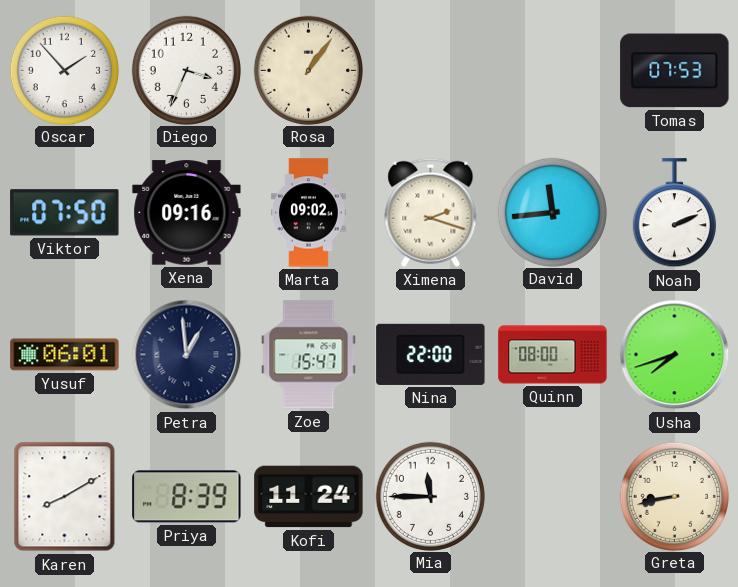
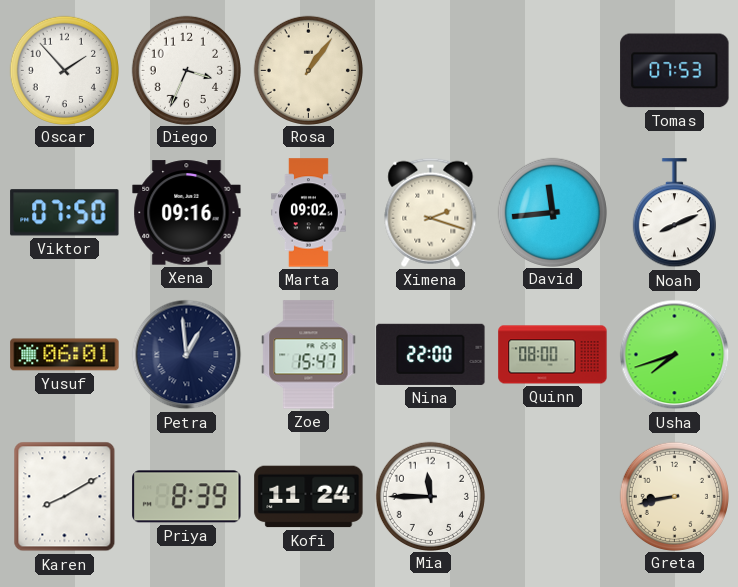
Noah: 2:11 -> 8:11
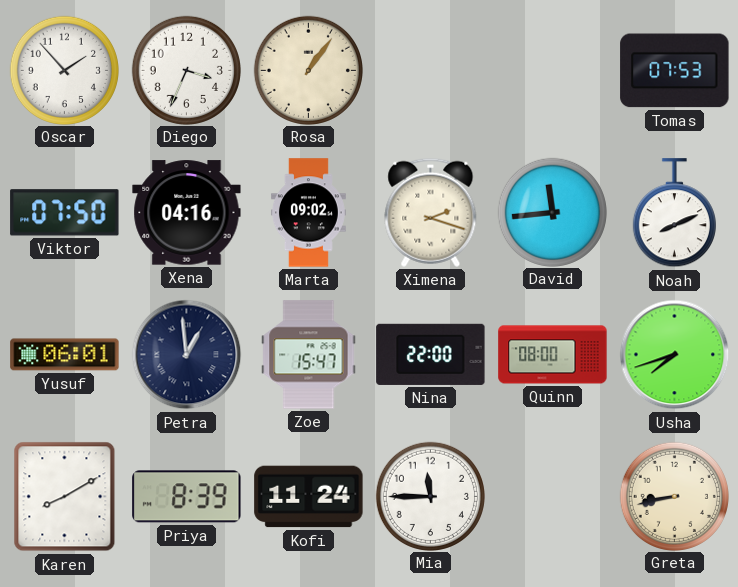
Xena: 09:16 -> 04:16
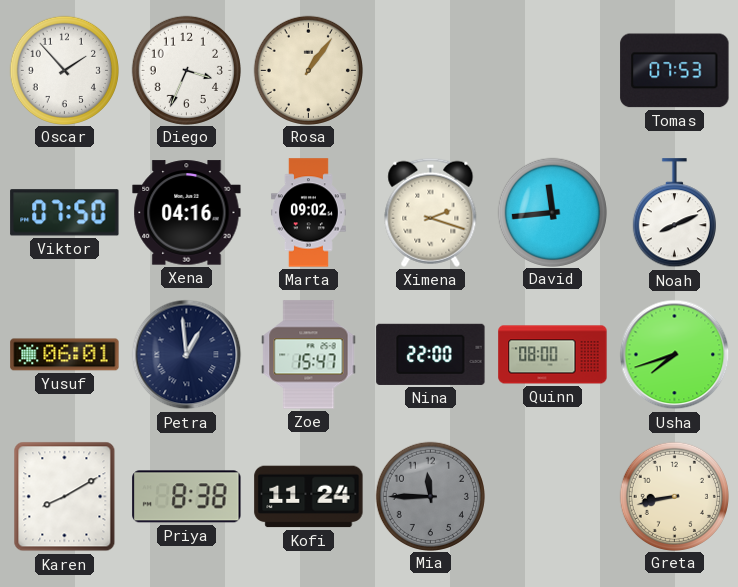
Priya: 8:39 -> 8:38
Mia dial: white -> grey
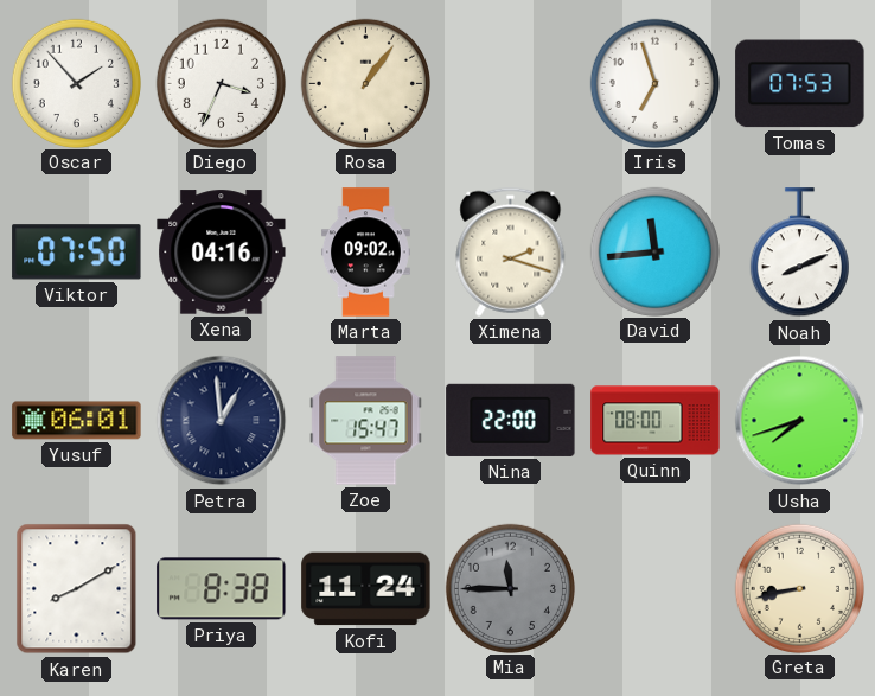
Iris: none -> 6:57
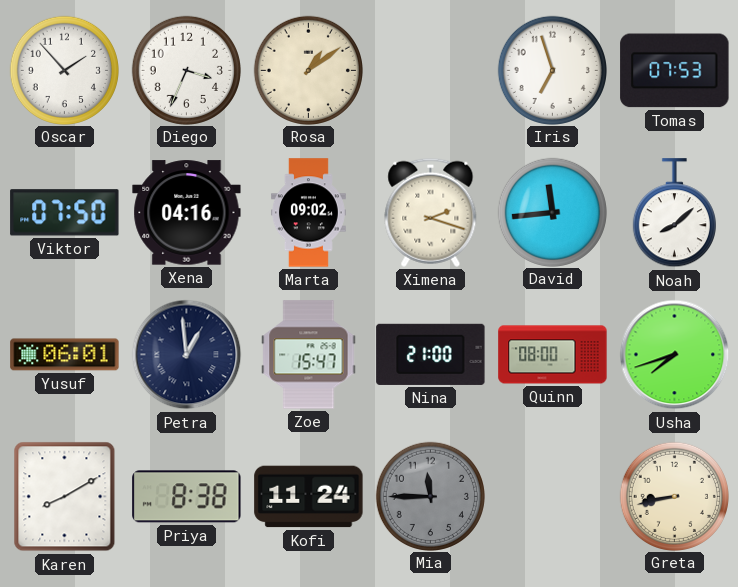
Rosa: 1:06 -> 1:09
Noah: 8:11 -> 8:08
Nina: 22:00 -> 21:00
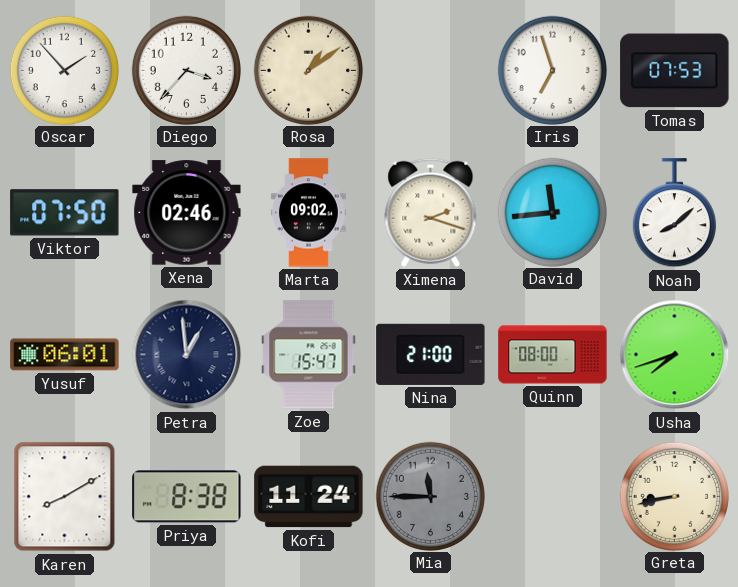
Diego: 3:34 -> 3:37
Xena: 04:16 -> 02:46
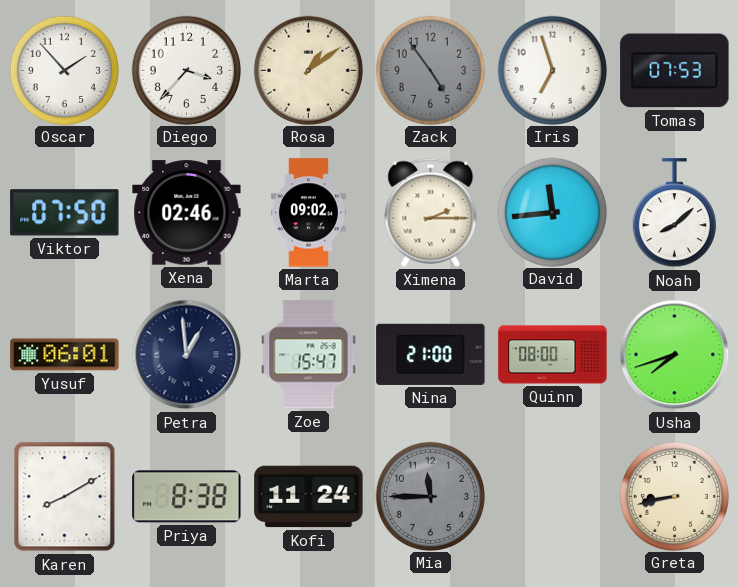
Zack: none -> 4:54
Ximena: 2:18 -> 2:15
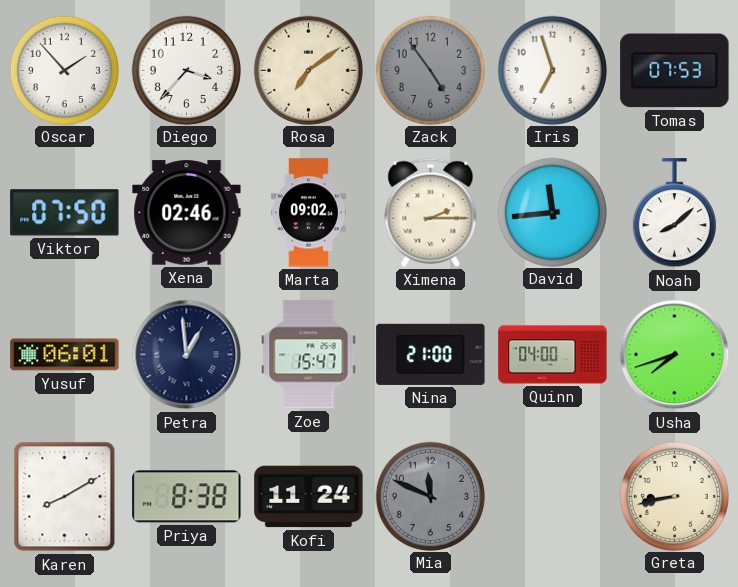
Rosa: 1:09 -> 7:09
Quinn: 08:00 -> 04:00
Mia: 11:45 -> 11:49
